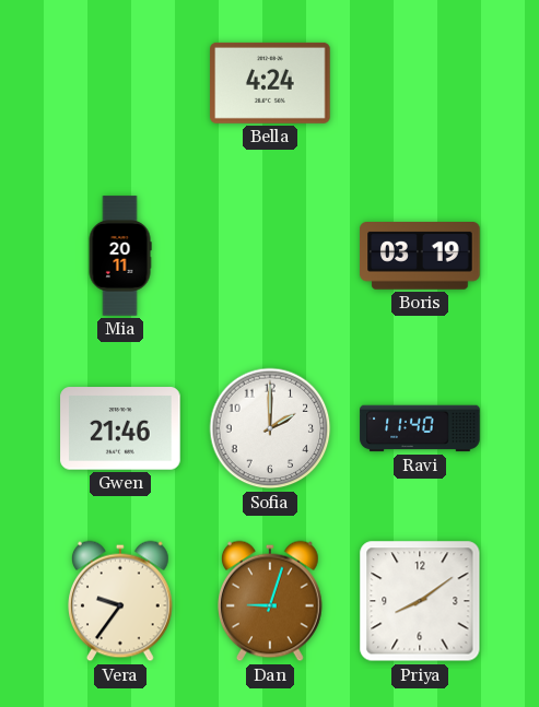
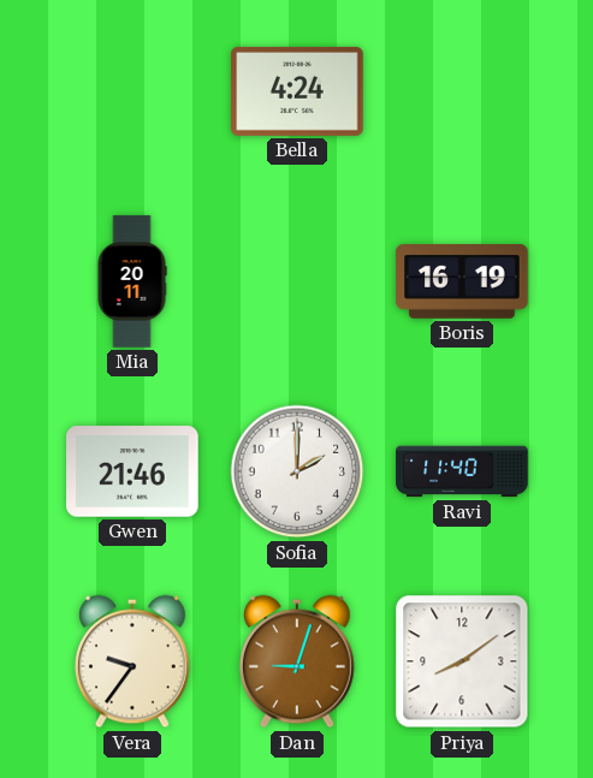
Boris: 03:19 -> 16:19
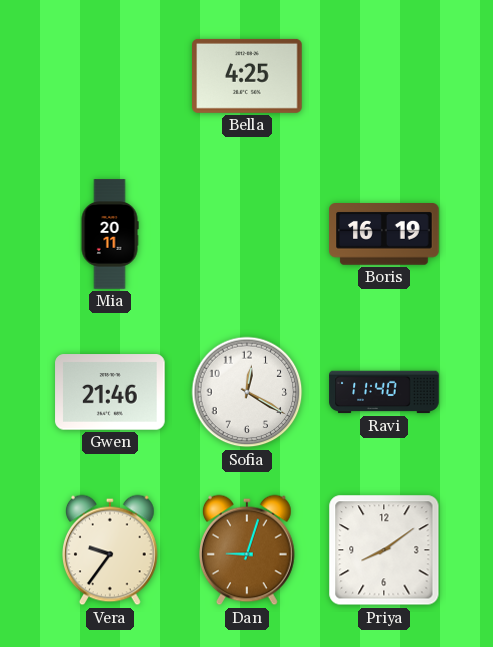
Bella: 4:24 -> 4:25
Sofia: 2:00 -> 12:20
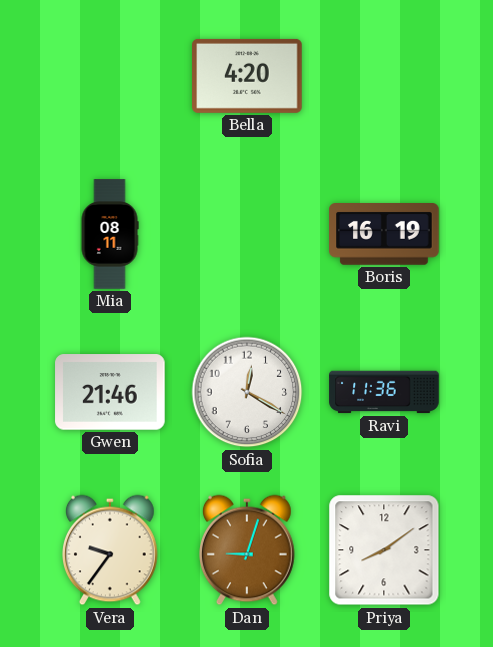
Bella: 4:25 -> 4:20
Mia: 20:11 -> 08:11
Ravi: 11:40 -> 11:36
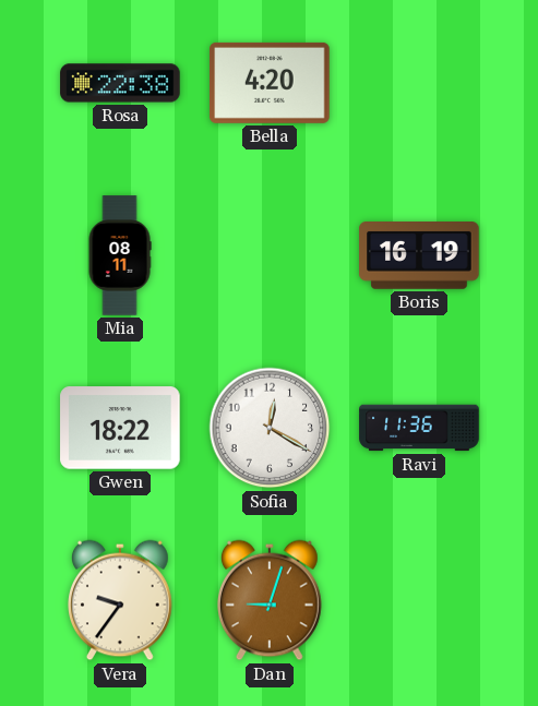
Rosa: none -> 22:38
Gwen: 21:46 -> 18:22
Priya: 8:09 -> none
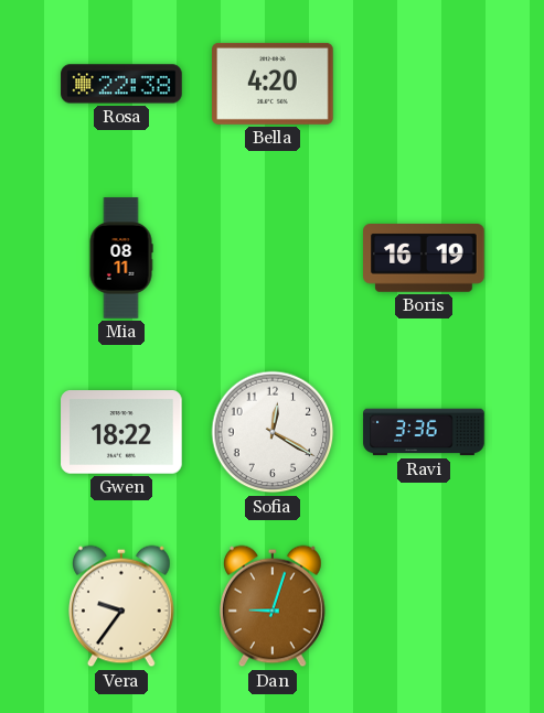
Ravi: 11:36 -> 3:36
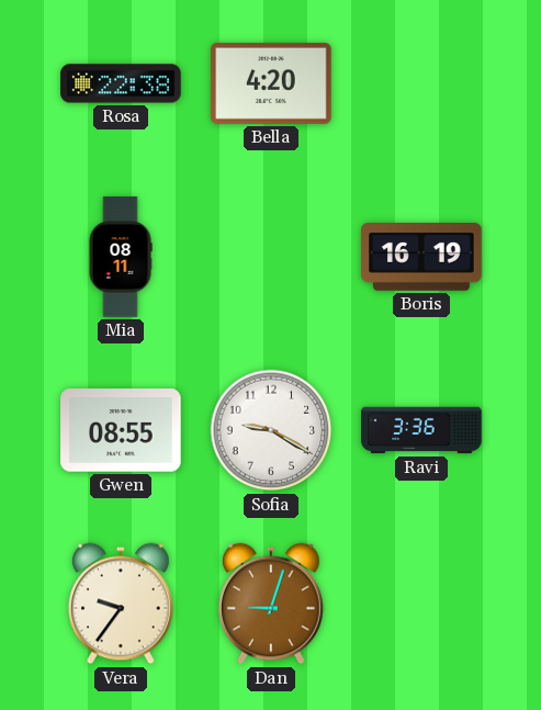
Gwen: 18:22 -> 08:55
Sofia: 12:20 -> 9:20
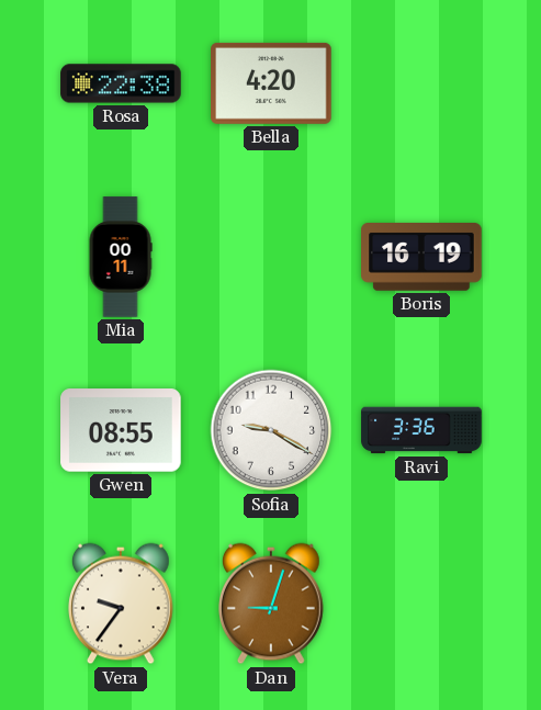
Mia: 08:11 -> 00:11
